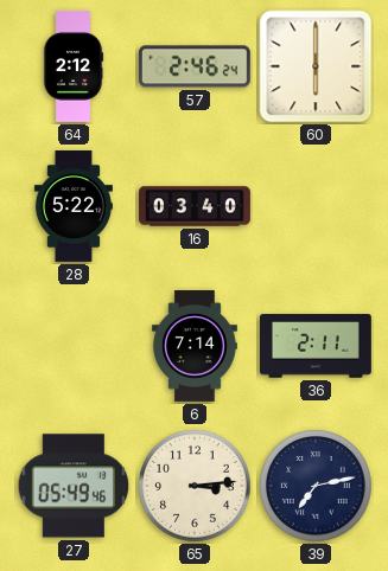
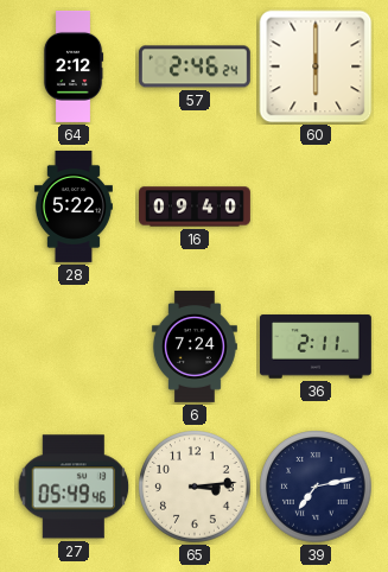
16: 03:40 -> 09:40
6: 7:14 -> 7:24
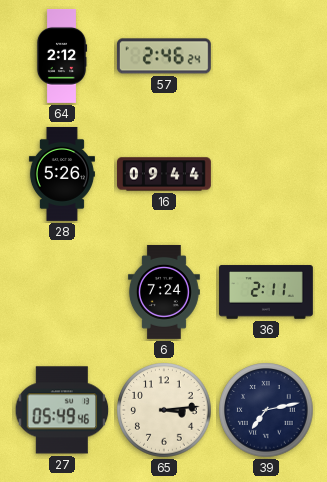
60: 6:00 -> none
28: 5:22 -> 5:26
16: 09:40 -> 09:44
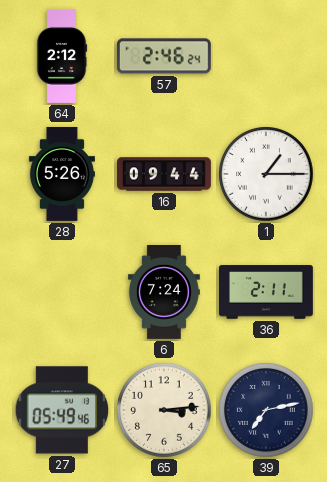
1: none -> 1:15
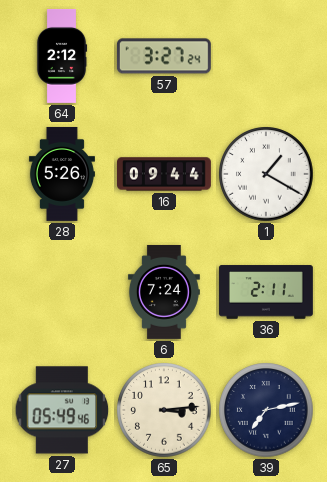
57: 2:46 -> 3:27
1: 1:15 -> 1:20
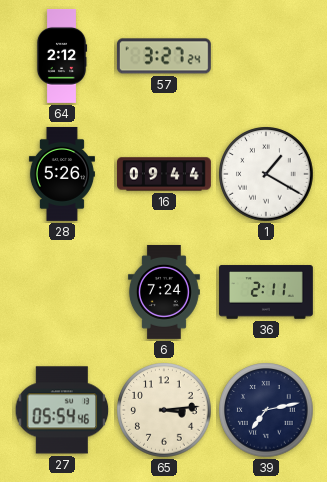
27: 05:49 -> 05:54
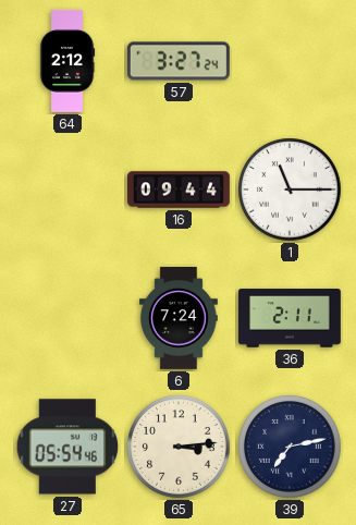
28: 5:26 -> none
1: 1:20 -> 11:15
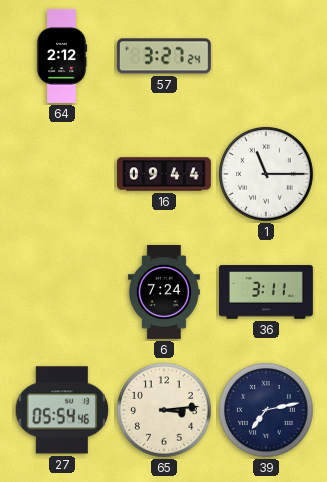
36: 2:11 -> 3:11
